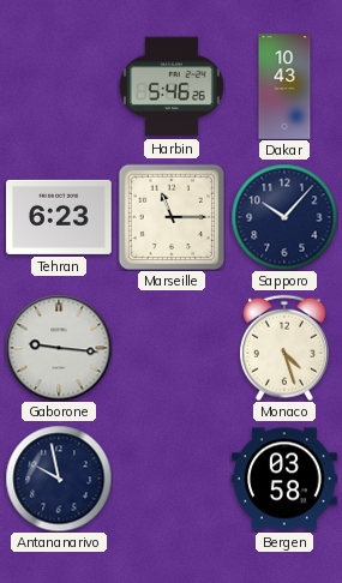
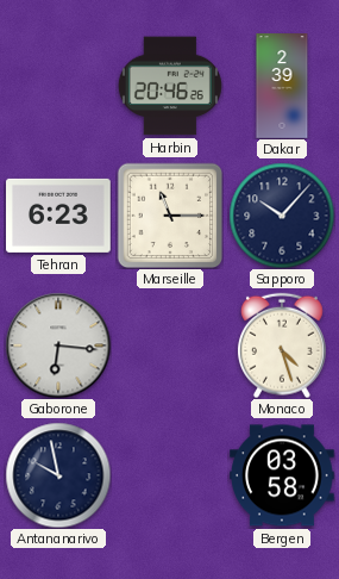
Harbin: 5:46 -> 20:46
Dakar: 10:43 -> 2:39
Gaborone: 9:16 -> 6:16
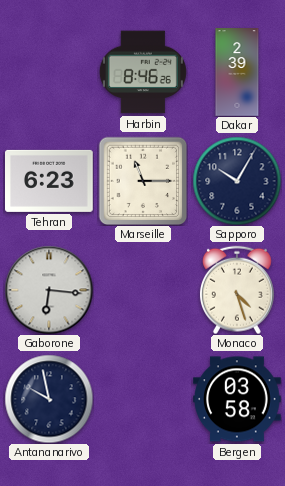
Harbin: 20:46 -> 8:46
Sapporo: 10:07 -> 10:05
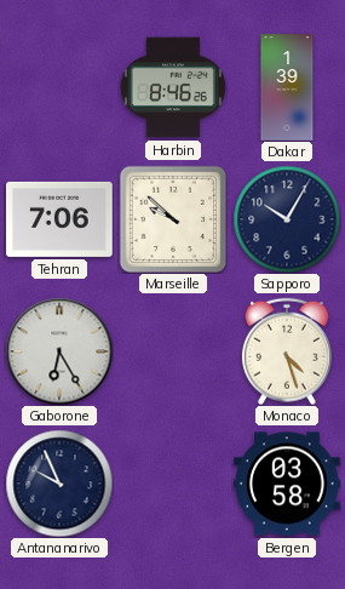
Dakar: 2:39 -> 1:39
Tehran: 6:23 -> 7:06
Marseille: 11:15 -> 9:52
Gaborone: 6:16 -> 6:25
Antananarivo: 9:58 -> 9:56
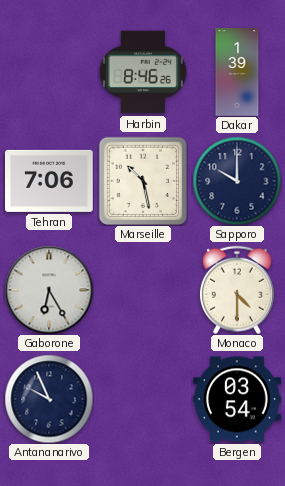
Marseille: 9:52 -> 10:28
Sapporo: 10:05 -> 10:00
Monaco: 4:27 -> 4:30
Bergen: 03:58 -> 03:54
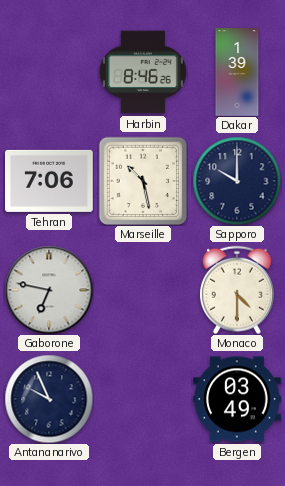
Gaborone: 6:25 -> 6:47
Bergen: 03:54 -> 03:49
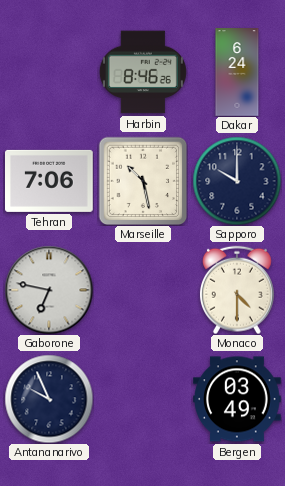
Dakar: 1:39 -> 6:24
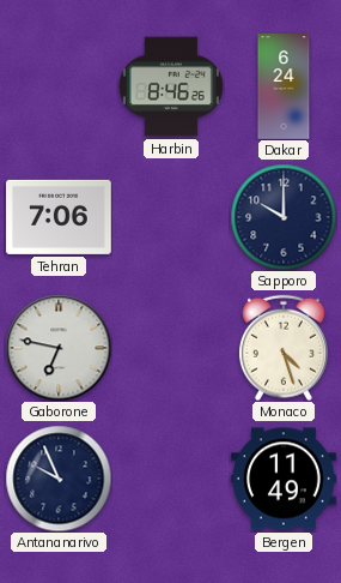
Marseille: 10:28 -> none
Monaco: 4:30 -> 4:27
Bergen: 03:49 -> 11:49
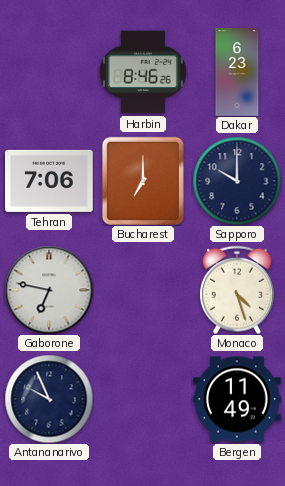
Dakar: 6:24 -> 6:23
Bucharest: none -> 7:00
